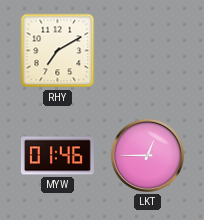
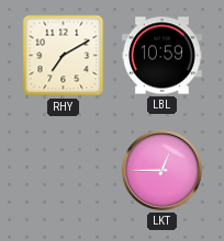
LBL: none -> 10:59
MYW: 01:46 -> none
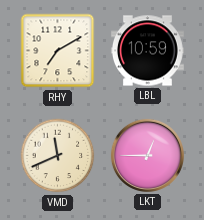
VMD: none -> 11:41
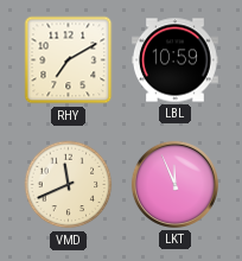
LKT: 12:45 -> 11:56
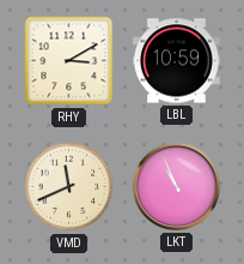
RHY: 7:10 -> 3:10
LKT: 11:56 -> 10:56
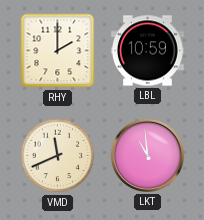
RHY: 3:10 -> 2:00
LKT: 10:56 -> 10:59
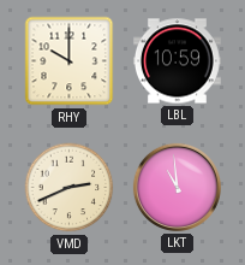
RHY: 2:00 -> 10:00
VMD: 11:41 -> 2:41
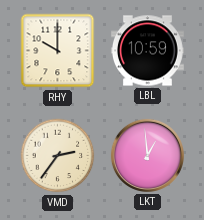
VMD: 2:41 -> 2:36
LKT: 10:59 -> 12:59
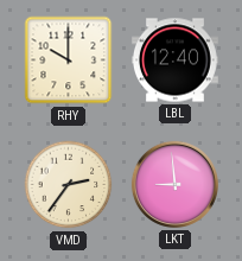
LBL: 10:59 -> 12:40
LKT: 12:59 -> 8:59
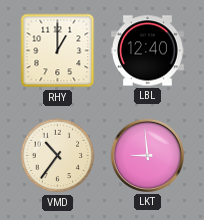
RHY: 10:00 -> 1:00
VMD: 2:36 -> 10:36
